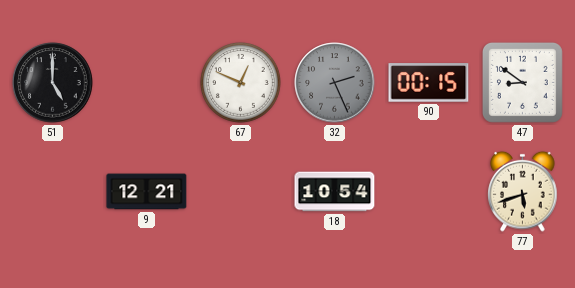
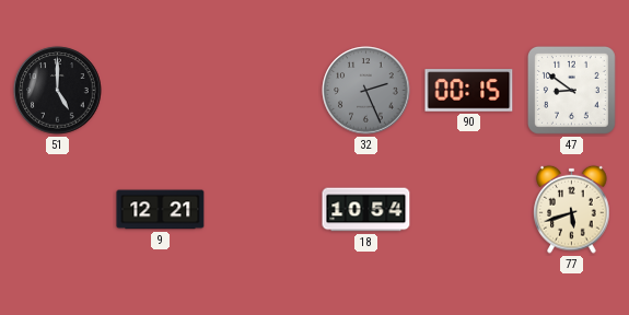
67: 12:49 -> none
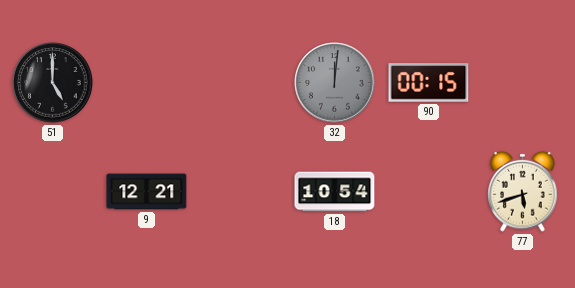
32: 2:26 -> 12:01
47: 8:51 -> none
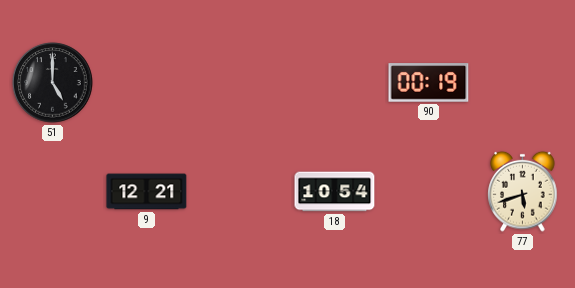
32: 12:01 -> none
90: 00:15 -> 00:19
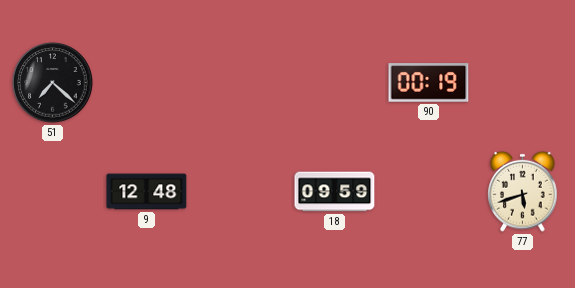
51: 5:00 -> 7:22
9: 12:21 -> 12:48
18: 10:54 -> 09:59
